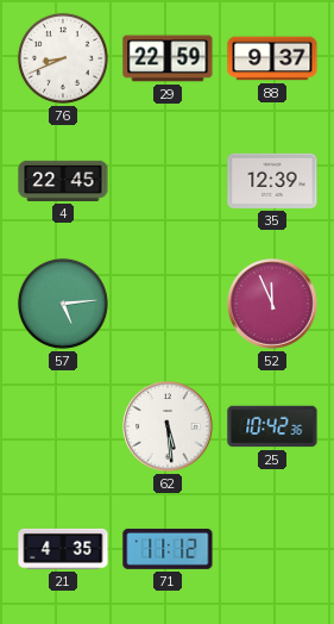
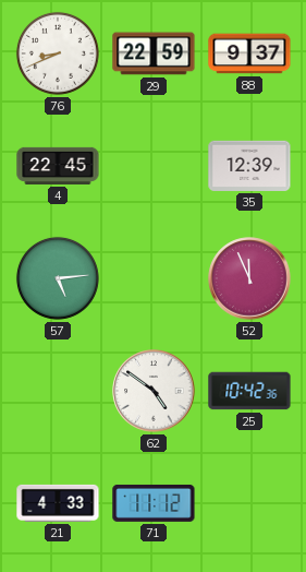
62: 5:29 -> 4:51
21: 4:35 -> 4:33
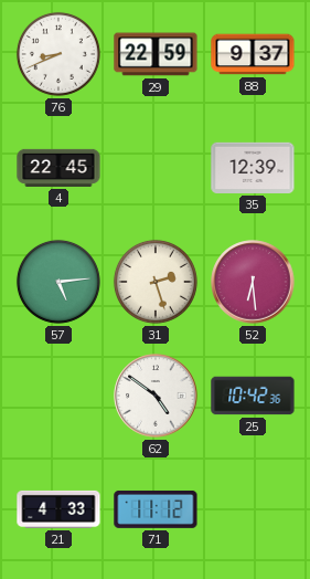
31: none -> 2:27
52: 11:56 -> 6:29
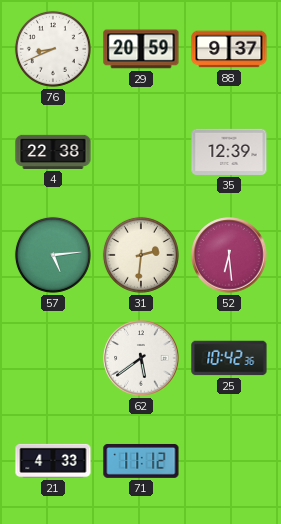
29: 22:59 -> 20:59
4: 22:45 -> 22:38
31: 2:27 -> 2:31
62: 4:51 -> 5:39
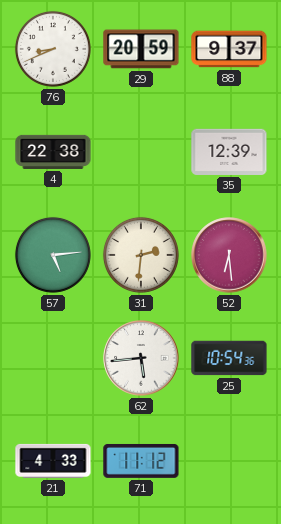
62: 5:39 -> 5:44
25: 10:42 -> 10:54
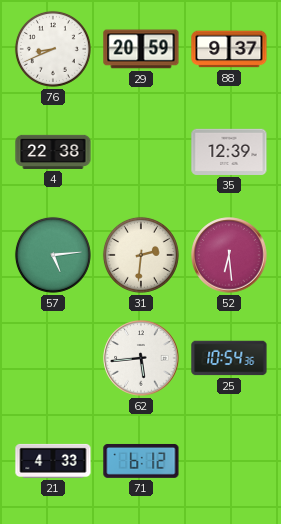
71: 11:12 -> 6:12
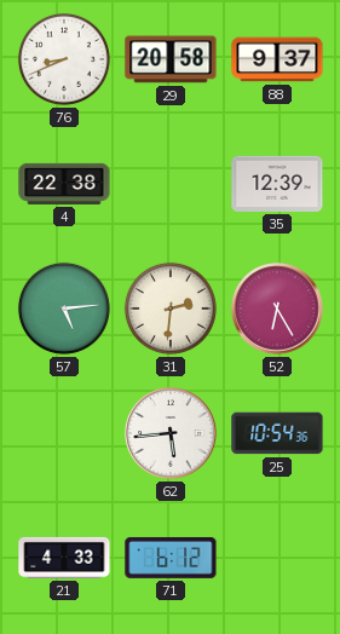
29: 20:59 -> 20:58
52: 6:29 -> 6:25
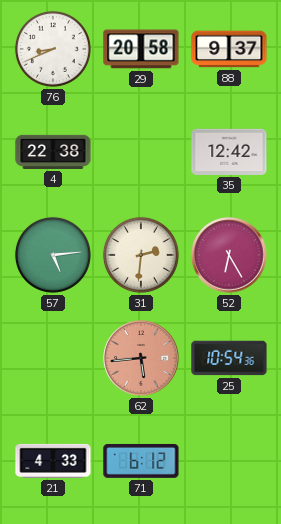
35: 12:39 -> 12:42
62 dial: white -> salmon
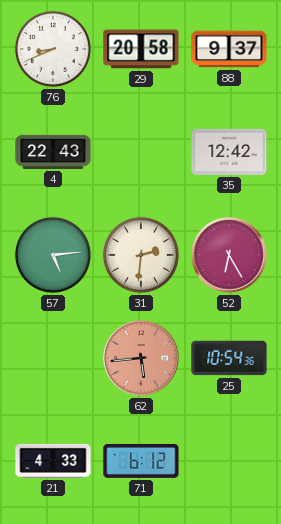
4: 22:38 -> 22:43
